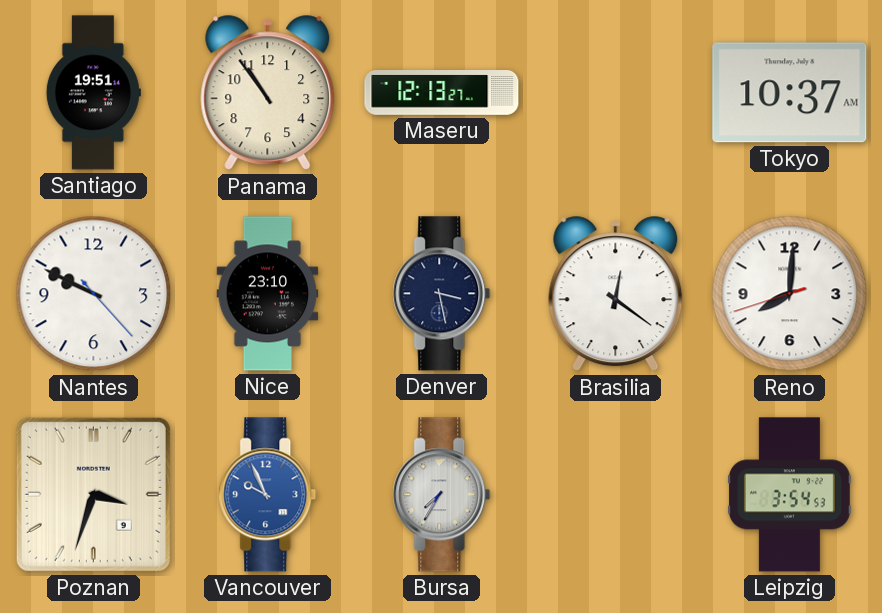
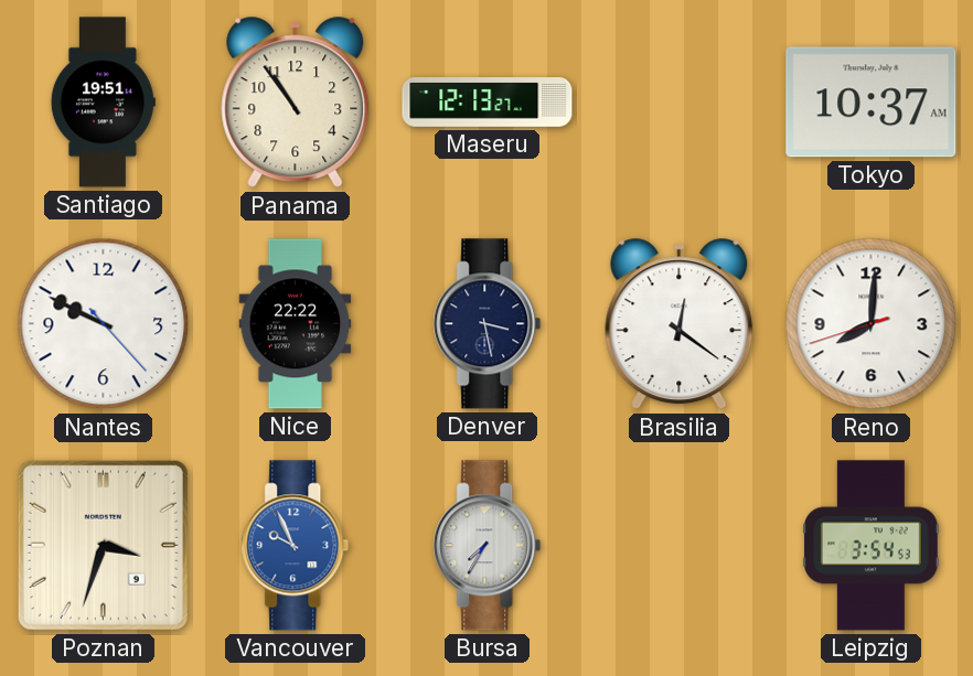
Nice: 23:10 -> 22:22
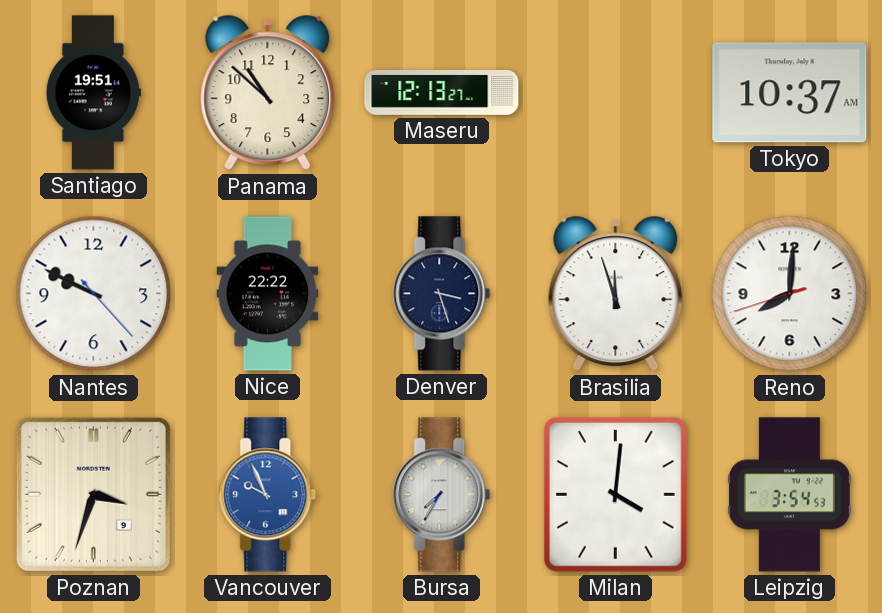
Panama: 10:54 -> 10:52
Denver: 3:28 -> 3:27
Brasilia: 12:21 -> 11:57
Milan: none -> 4:01
